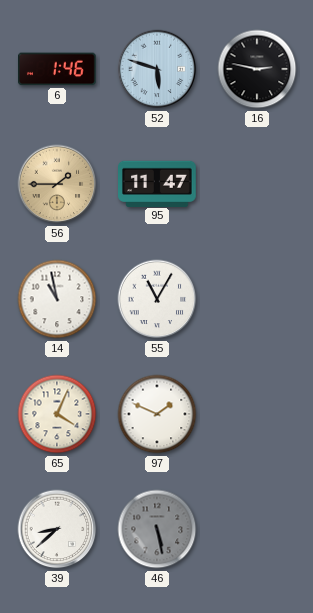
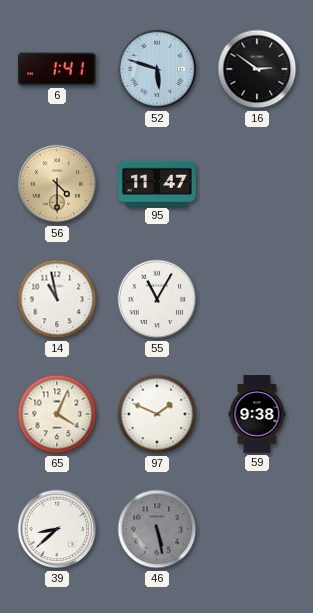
6: 1:46 -> 1:41
16: 2:47 -> 2:51
56: 1:45 -> 4:30
59: none -> 9:38
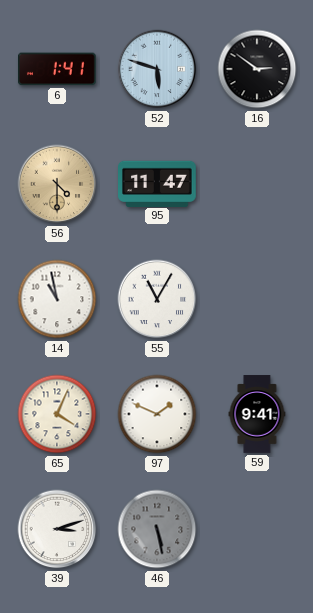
59: 9:38 -> 9:41
39: 8:38 -> 3:12
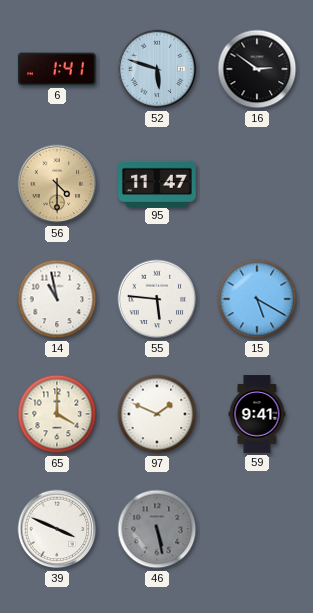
55: 11:05 -> 5:46
15: none -> 5:20
65: 4:04 -> 4:00
39: 3:12 -> 3:49
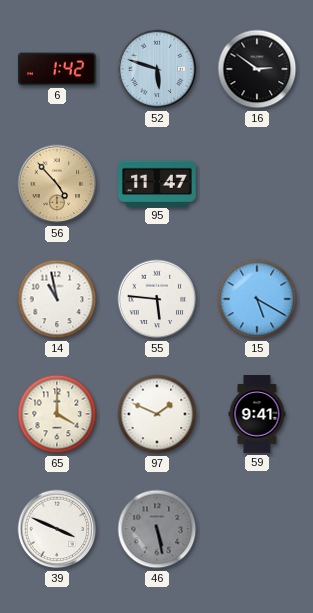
6: 1:41 -> 1:42
56: 4:30 -> 4:53
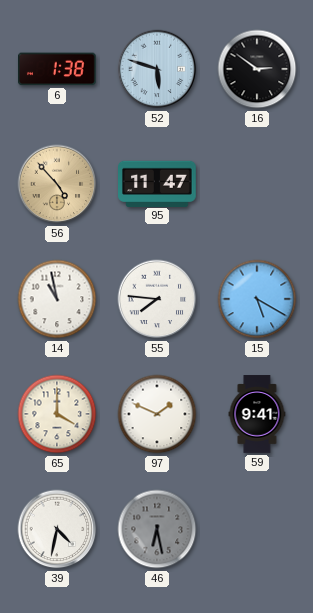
6: 1:42 -> 1:38
55: 5:46 -> 7:46
39: 3:49 -> 4:32
46: 5:28 -> 6:28
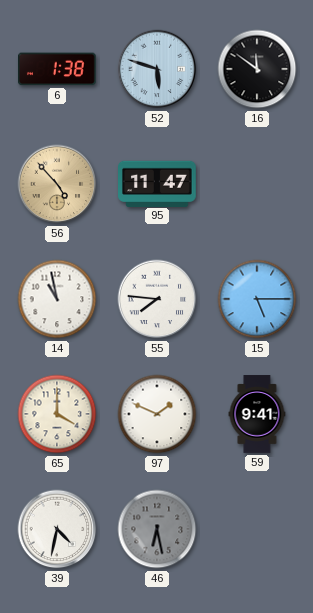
16: 2:51 -> 11:51
15: 5:20 -> 5:15
